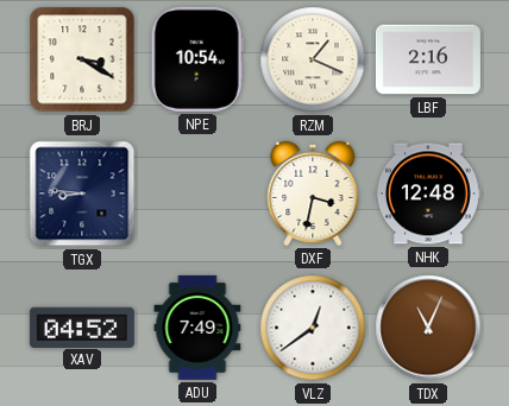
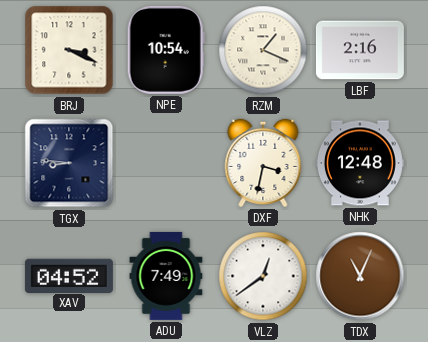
BRJ: 3:20 -> 3:19
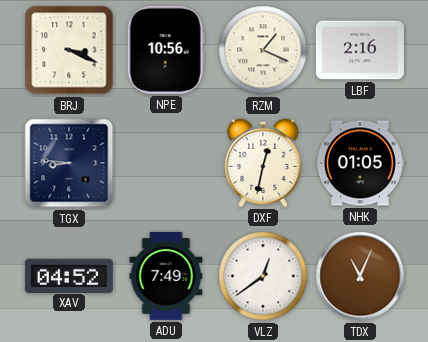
NPE: 10:54 -> 10:56
DXF: 3:32 -> 12:32
NHK: 12:48 -> 01:05
